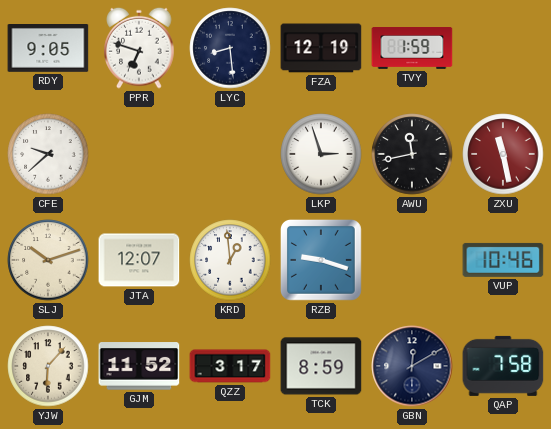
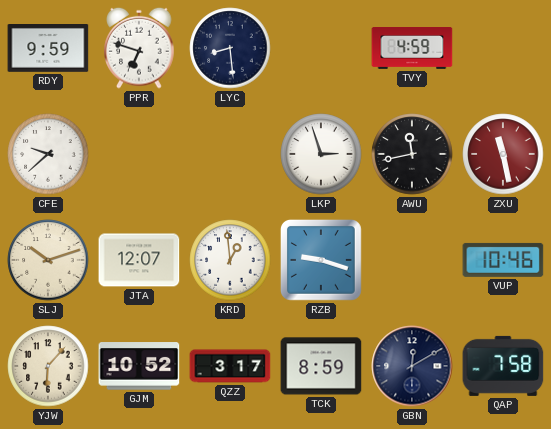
RDY: 9:05 -> 9:59
FZA: 12:19 -> none
TVY: 1:59 -> 4:59
GJM: 11:52 -> 10:52
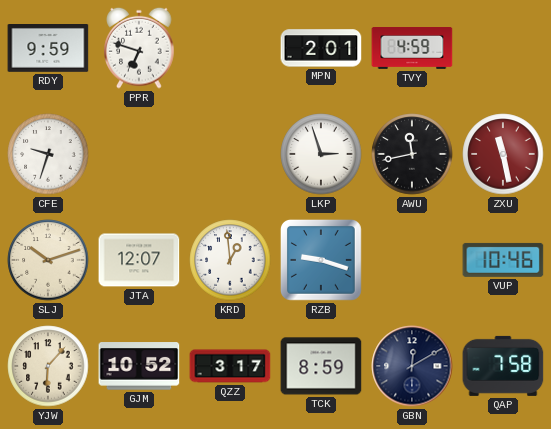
LYC: 8:29 -> none
MPN: none -> 2:01
CFE: 9:38 -> 9:33
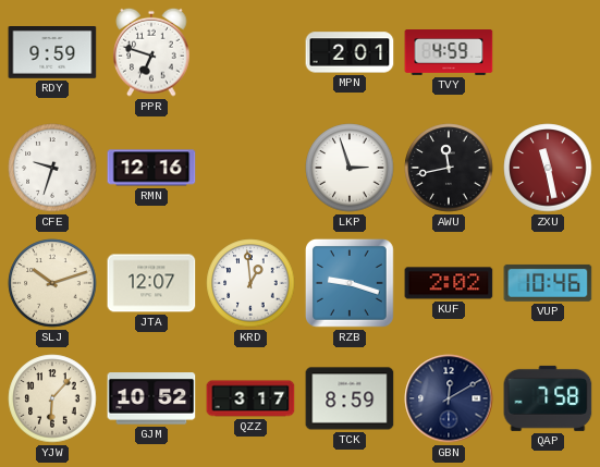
RMN: none -> 12:16
KUF: none -> 2:02
